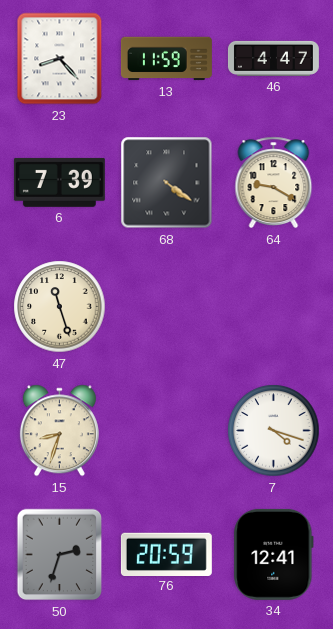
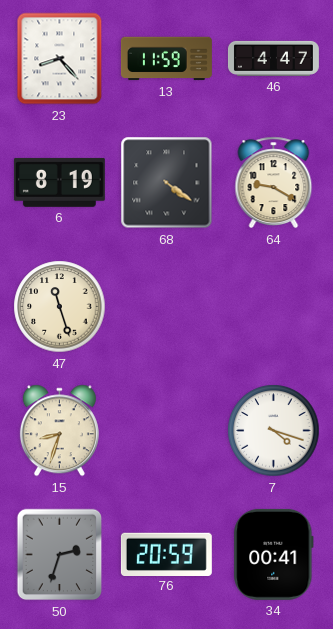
6: 7:39 -> 8:19
34: 12:41 -> 00:41
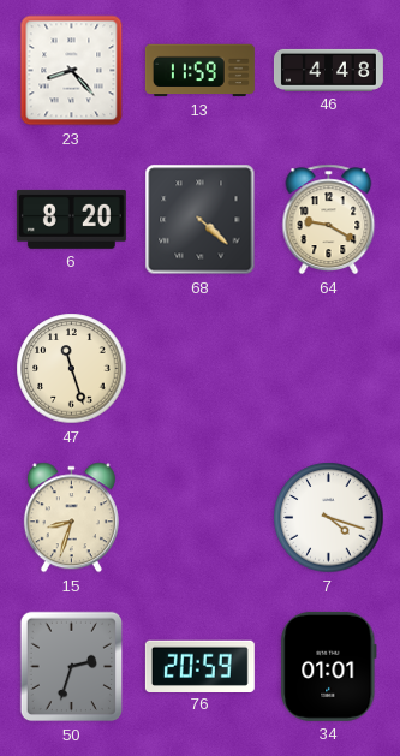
46: 4:47 -> 4:48
6: 8:19 -> 8:20
68: 4:21 -> 4:22
34: 00:41 -> 01:01
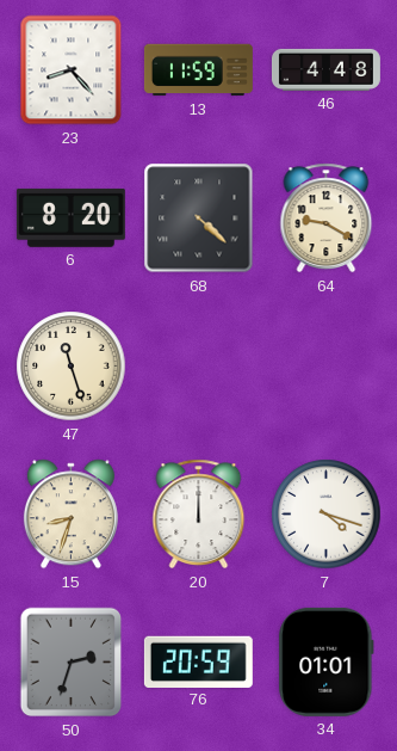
20: none -> 12:00
